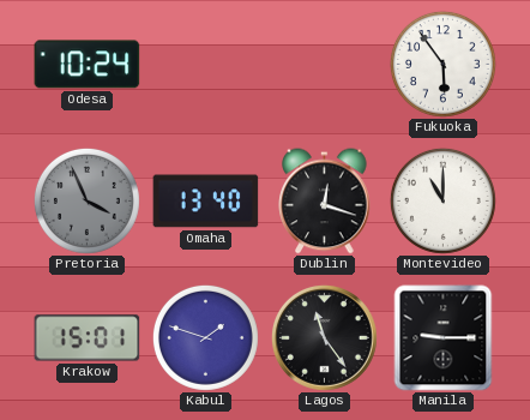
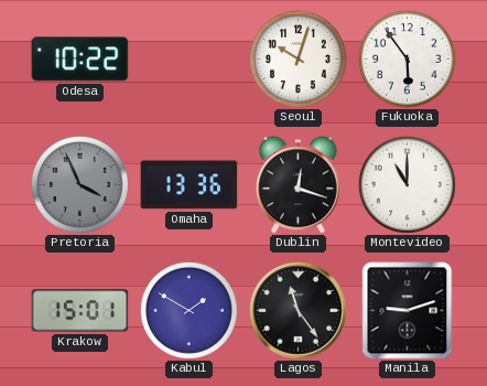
Odesa: 10:24 -> 10:22
Seoul: none -> 10:03
Omaha: 13:40 -> 13:36
Kabul: 1:48 -> 1:50
Manila: 9:15 -> 9:12
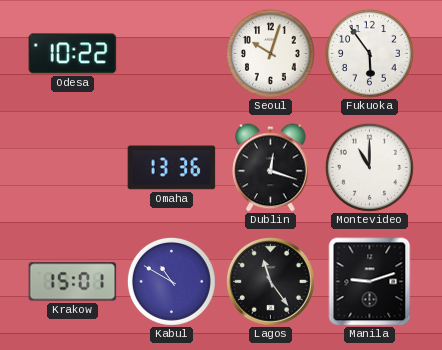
Pretoria: 3:56 -> none
Kabul: 1:50 -> 10:50
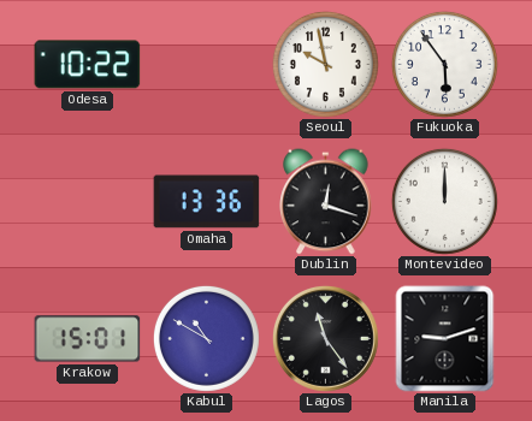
Seoul: 10:03 -> 9:58
Montevideo: 11:00 -> 12:00
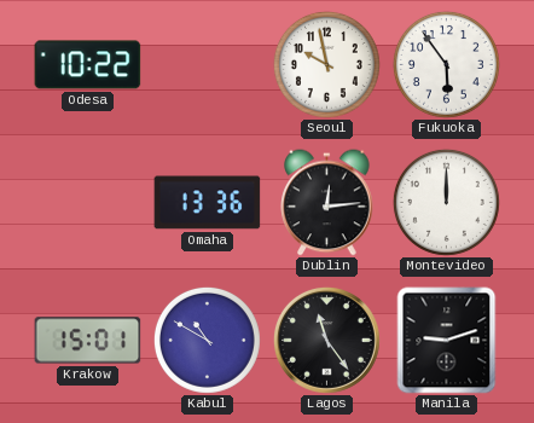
Dublin: 12:18 -> 12:14
